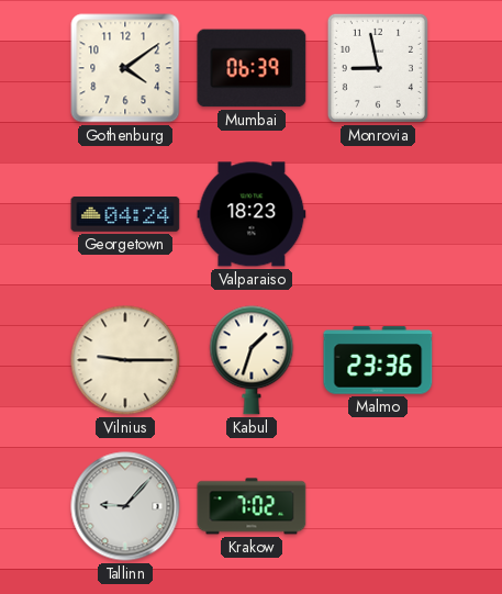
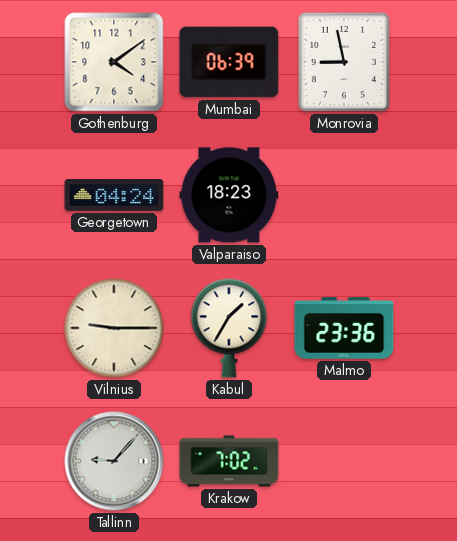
Kabul: 1:33 -> 1:35
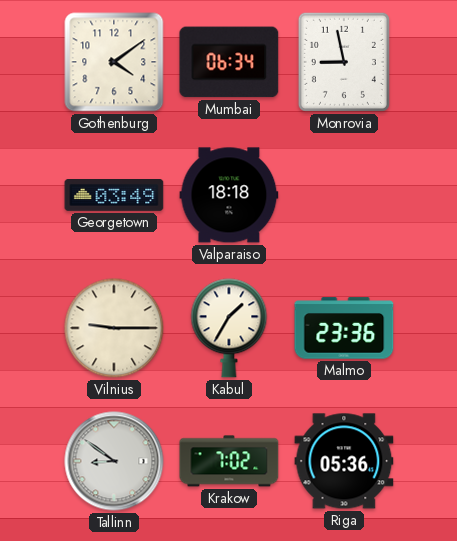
Mumbai: 06:39 -> 06:34
Georgetown: 04:24 -> 03:49
Valparaiso: 18:23 -> 18:18
Tallinn: 9:07 -> 8:51
Riga: none -> 05:36
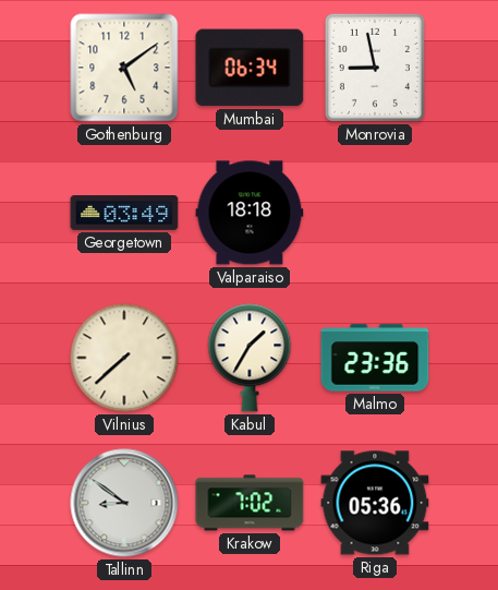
Gothenburg: 4:09 -> 5:09
Vilnius: 9:15 -> 7:38
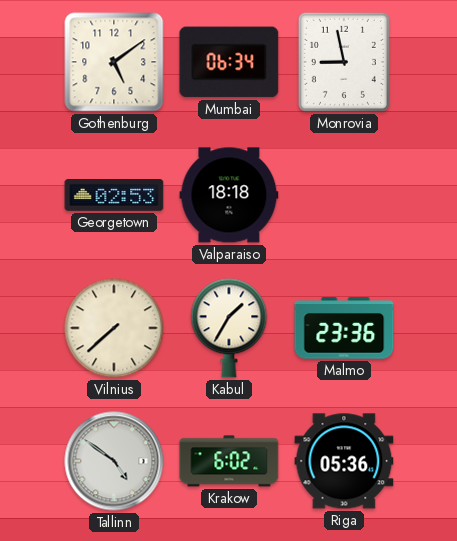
Georgetown: 03:49 -> 02:53
Tallinn: 8:51 -> 4:51
Krakow: 7:02 -> 6:02
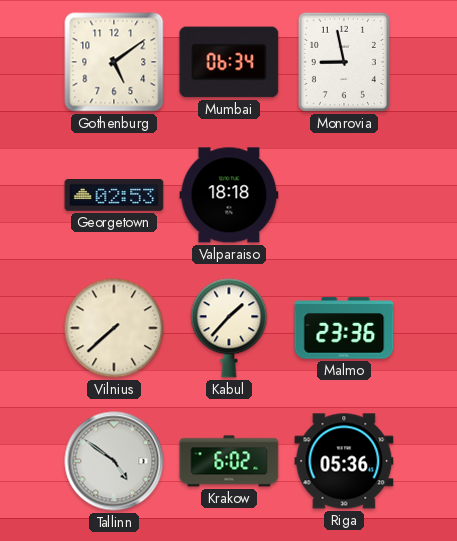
Kabul: 1:35 -> 1:37
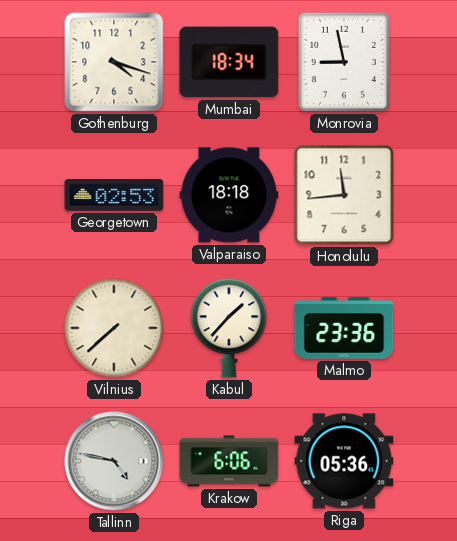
Gothenburg: 5:09 -> 4:18
Mumbai: 06:34 -> 18:34
Honolulu: none -> 11:44
Tallinn: 4:51 -> 4:47
Krakow: 6:02 -> 6:06
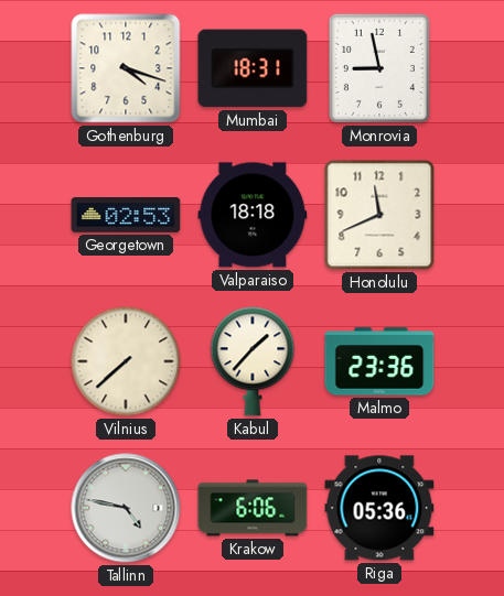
Mumbai: 18:34 -> 18:31
Honolulu: 11:44 -> 11:41
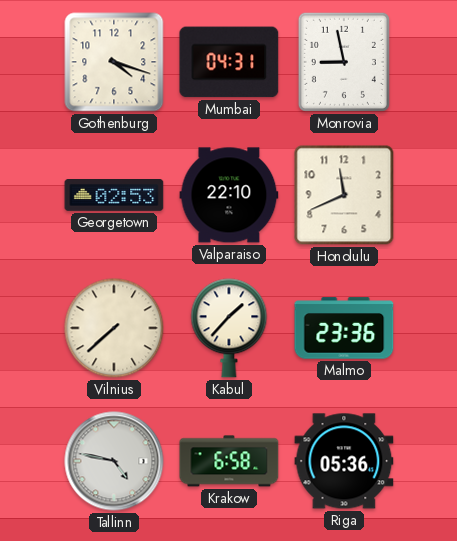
Mumbai: 18:31 -> 04:31
Valparaiso: 18:18 -> 22:10
Krakow: 6:06 -> 6:58
